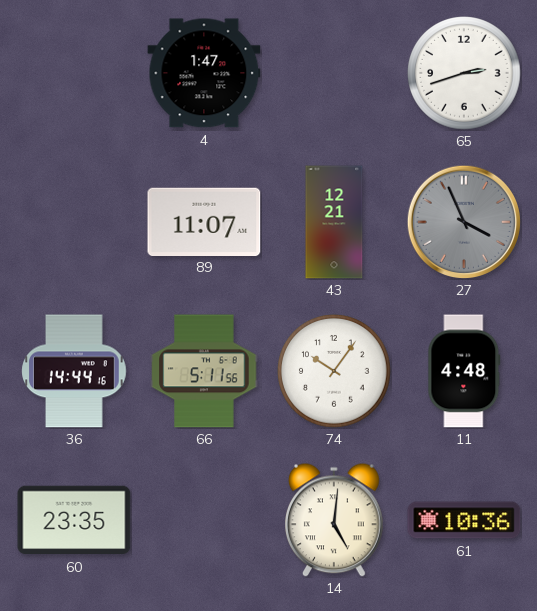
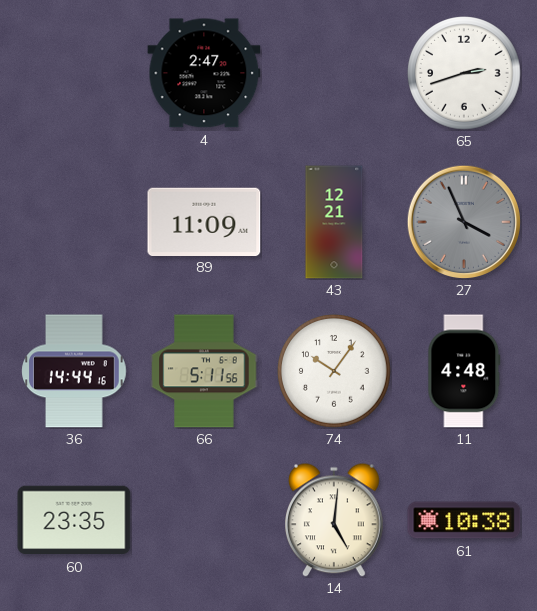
4: 1:47 -> 2:47
89: 11:07 -> 11:09
61: 10:36 -> 10:38
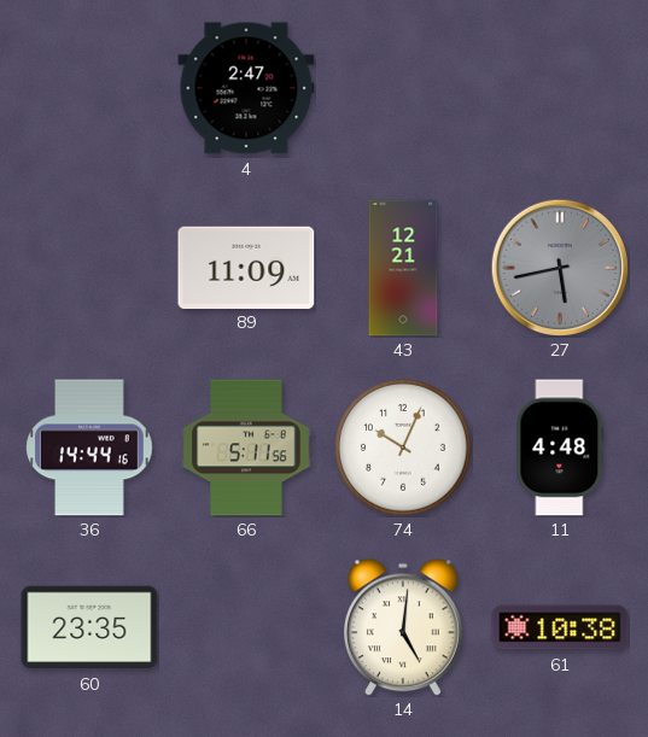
65: 2:42 -> none
27: 3:56 -> 5:43
74: 10:06 -> 10:04
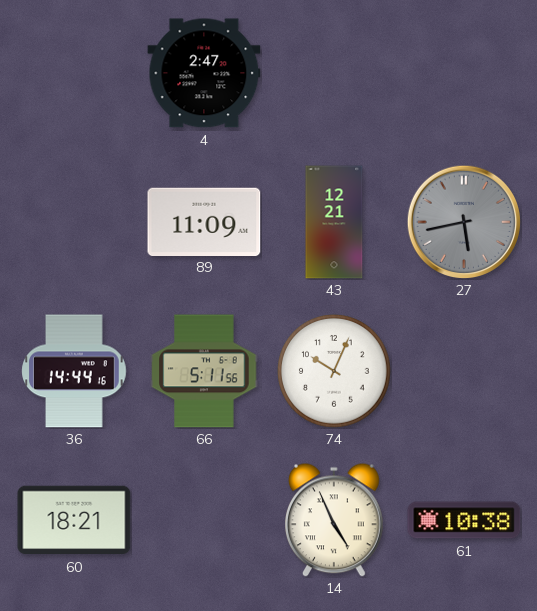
11: 4:48 -> none
60: 23:35 -> 18:21
14: 5:01 -> 4:56
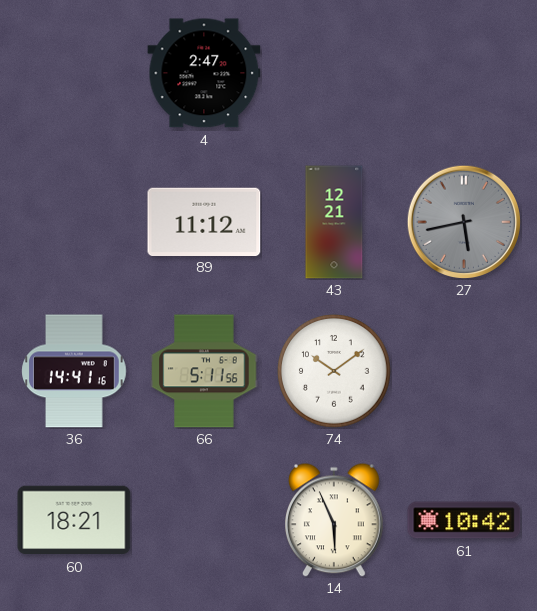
89: 11:09 -> 11:12
36: 14:44 -> 14:41
74: 10:04 -> 10:09
14: 4:56 -> 5:56
61: 10:38 -> 10:42
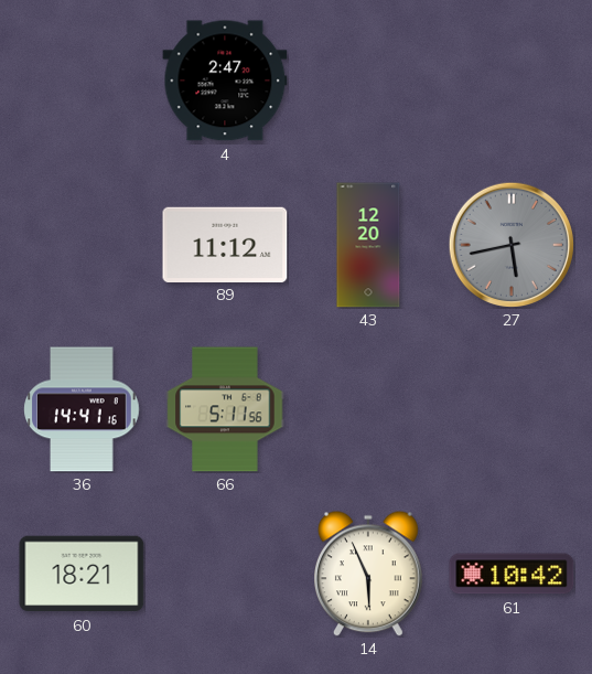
43: 12:21 -> 12:20
74: 10:09 -> none
